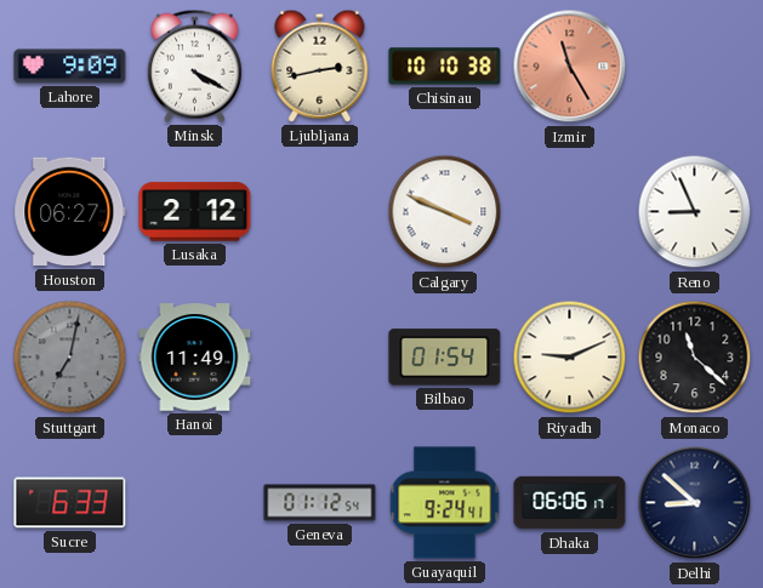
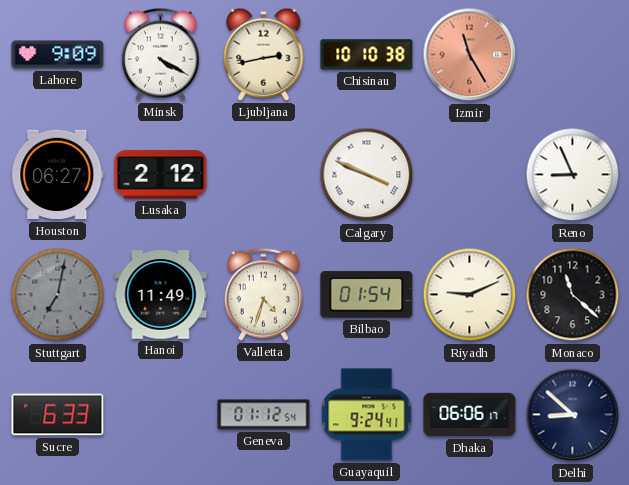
Valletta: none -> 4:33
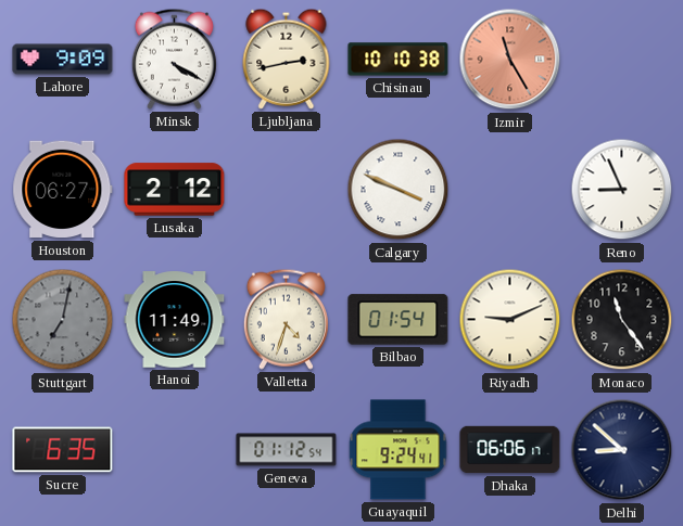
Monaco: 11:22 -> 11:24
Sucre: 6:33 -> 6:35
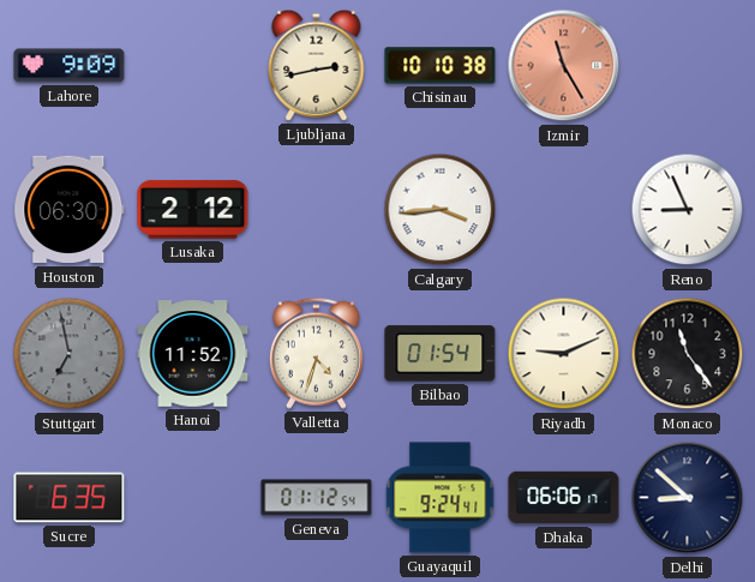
Minsk: 4:20 -> none
Houston: 06:27 -> 06:30
Calgary: 3:49 -> 3:44
Stuttgart: 7:02 -> 6:58
Hanoi: 11:49 -> 11:52
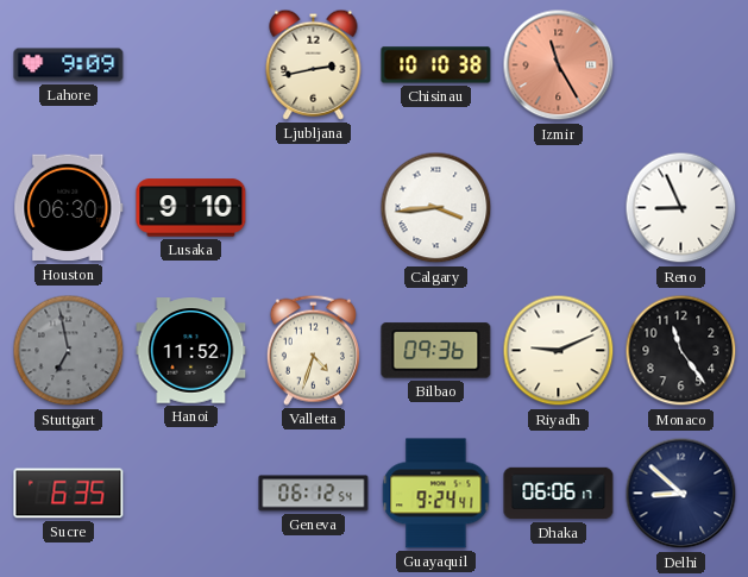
Lusaka: 2:12 -> 9:10
Bilbao: 01:54 -> 09:36
Geneva: 01:12 -> 06:12
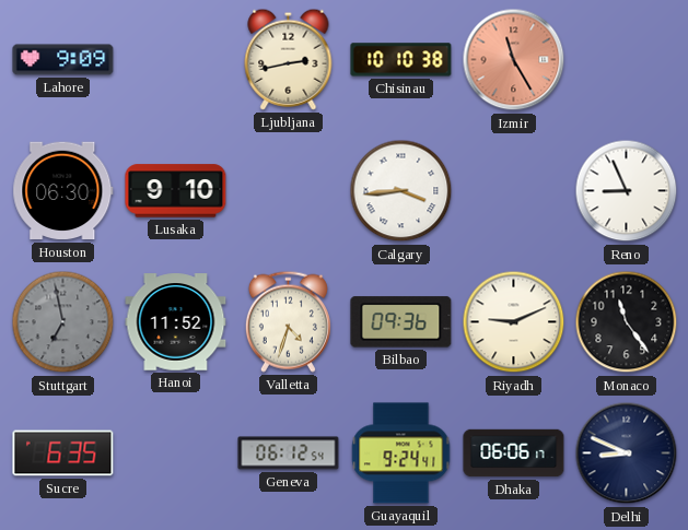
Delhi: 8:52 -> 8:49
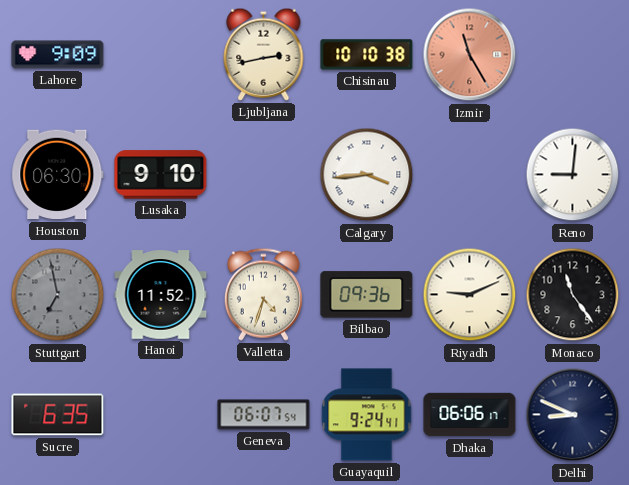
Reno: 8:56 -> 9:01
Geneva: 06:12 -> 06:07
